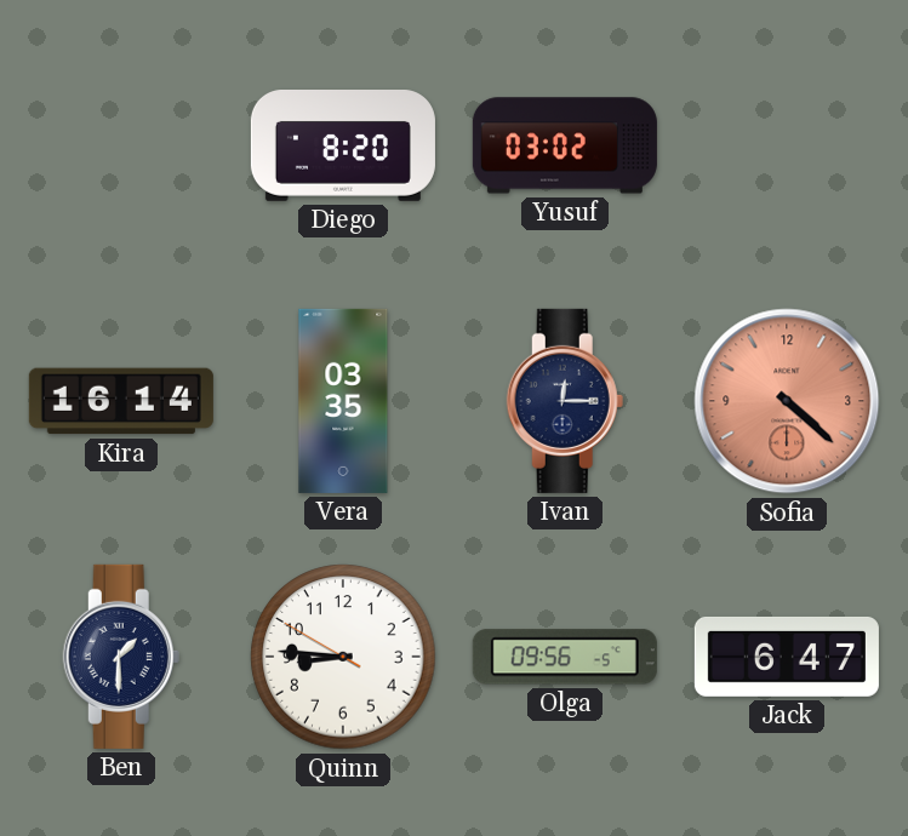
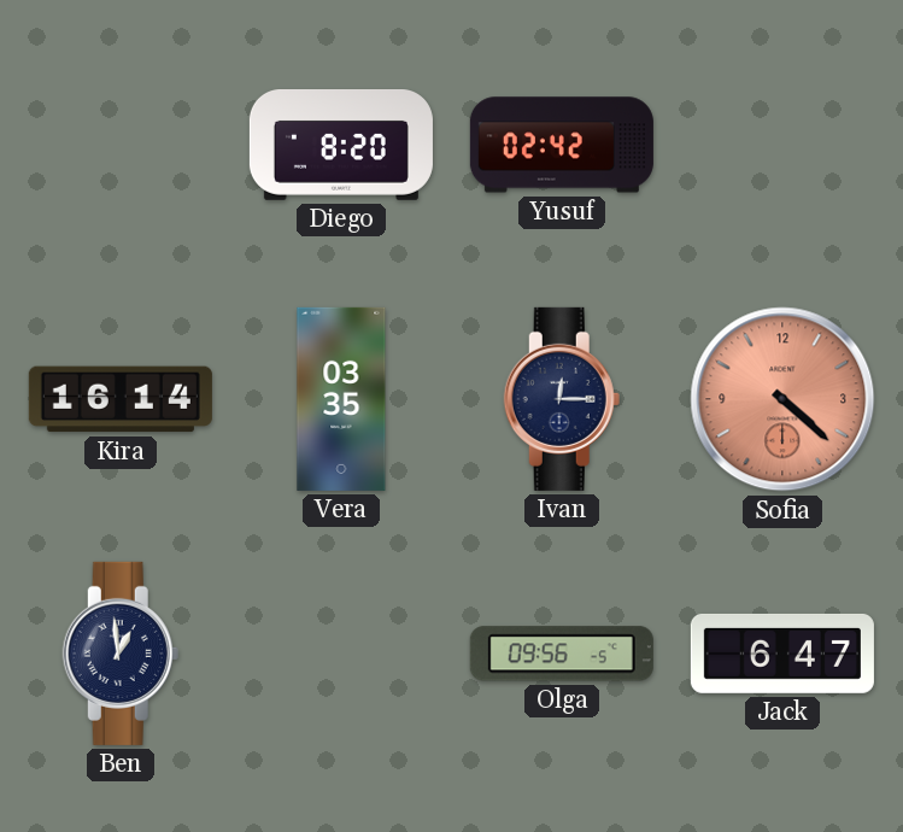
Yusuf: 03:02 -> 02:42
Ben: 1:30 -> 12:59
Quinn: 8:45 -> none
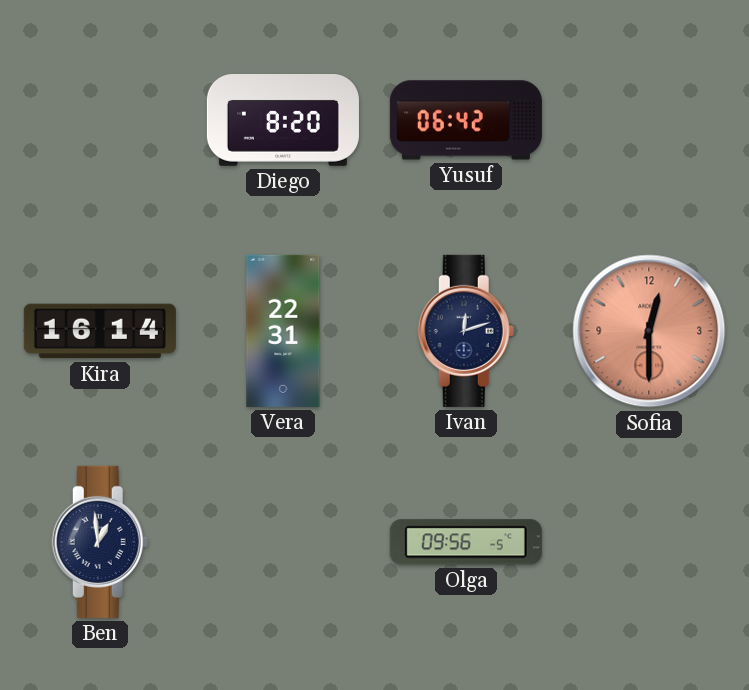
Yusuf: 02:42 -> 06:42
Vera: 03:35 -> 22:31
Ivan: 12:15 -> 12:12
Sofia: 4:22 -> 12:30
Jack: 6:47 -> none
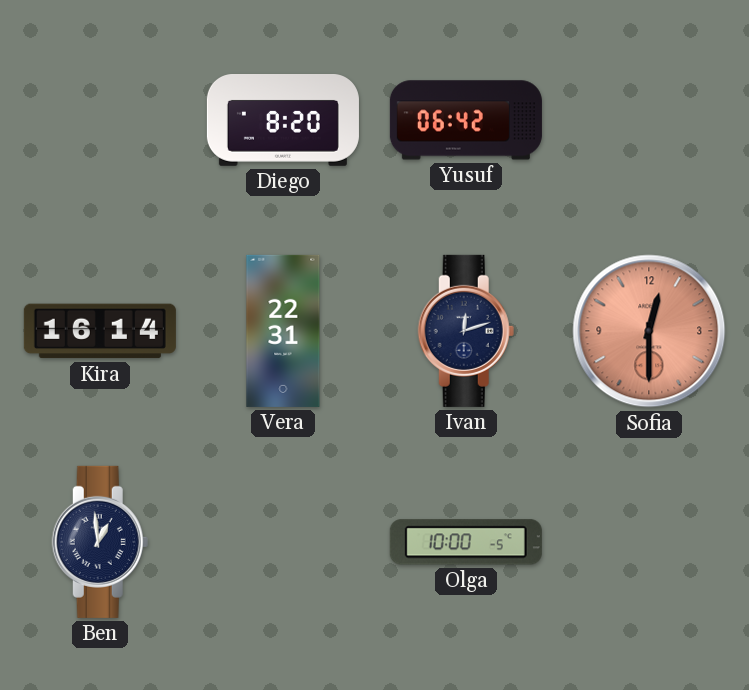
Olga: 09:56 -> 10:00
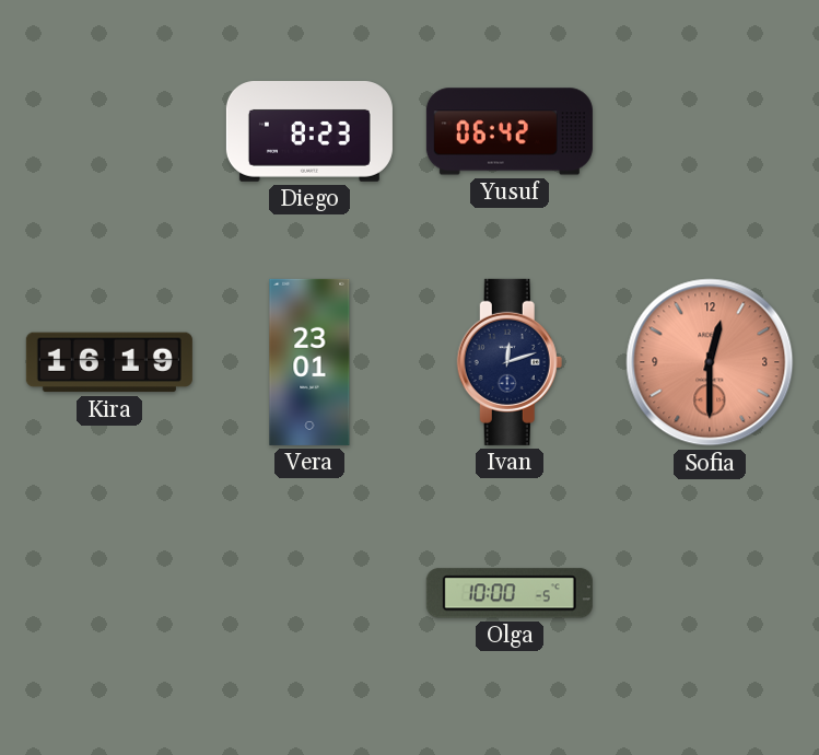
Diego: 8:20 -> 8:23
Kira: 16:14 -> 16:19
Vera: 22:31 -> 23:01
Ben: 12:59 -> none
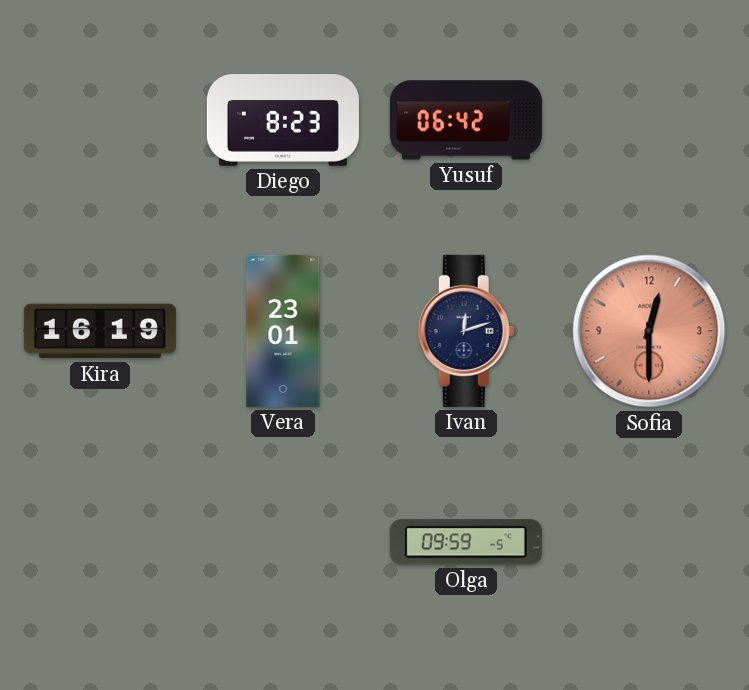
Olga: 10:00 -> 09:59
